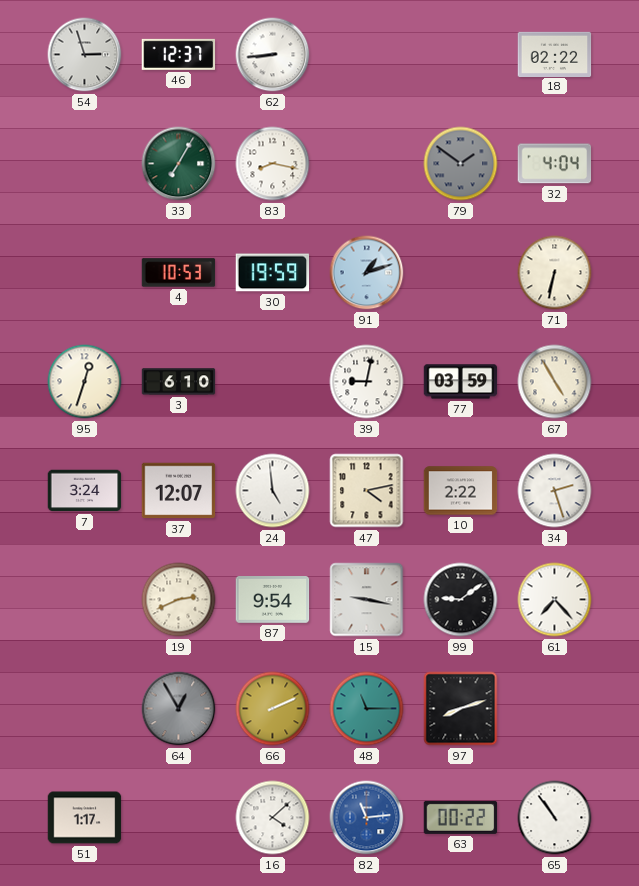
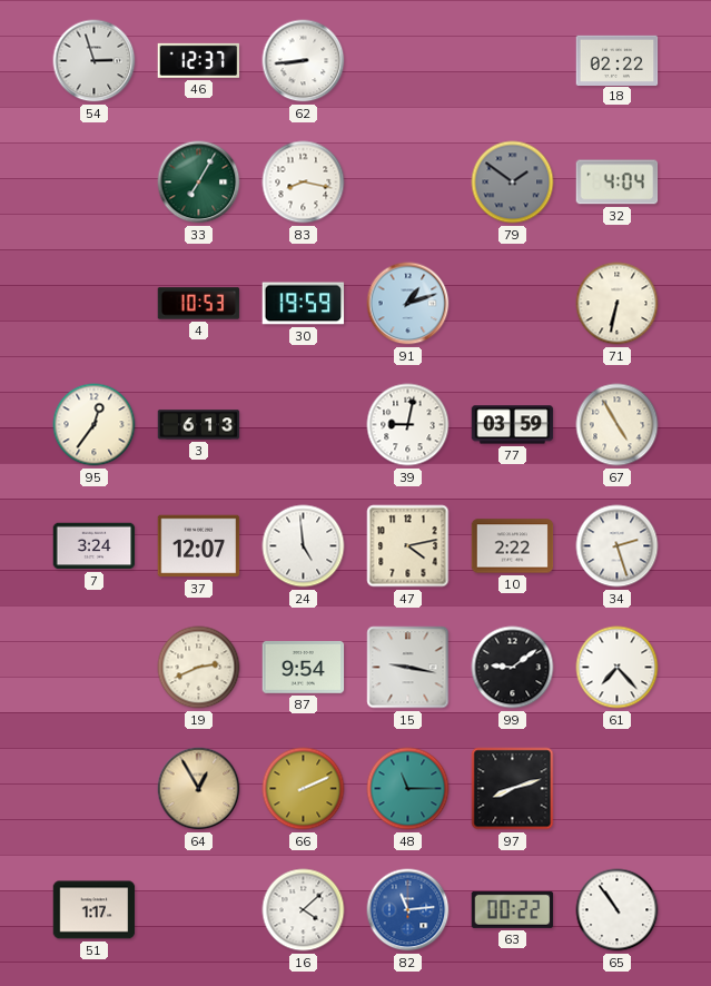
95: 12:33 -> 12:36
3: 6:10 -> 6:13
64 dial: grey -> champagne
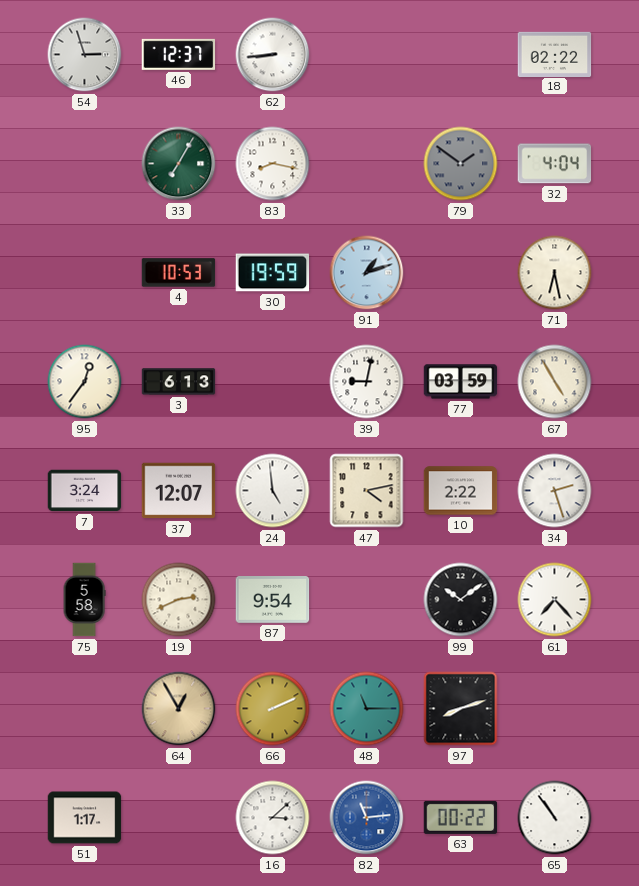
71: 6:32 -> 6:28
75: none -> 5:58
15: 9:17 -> none
99: 9:09 -> 10:09
16: 4:08 -> 3:08
